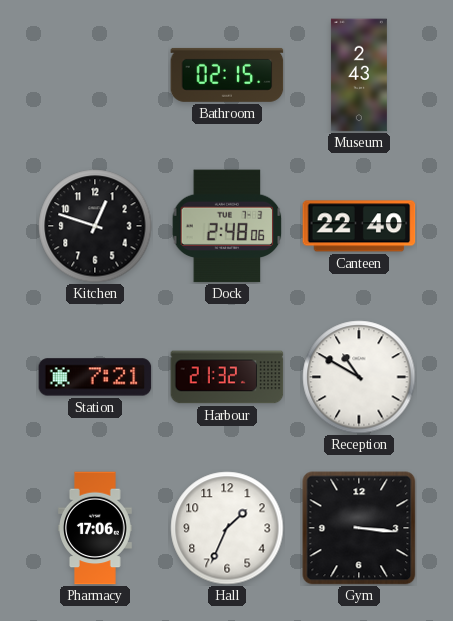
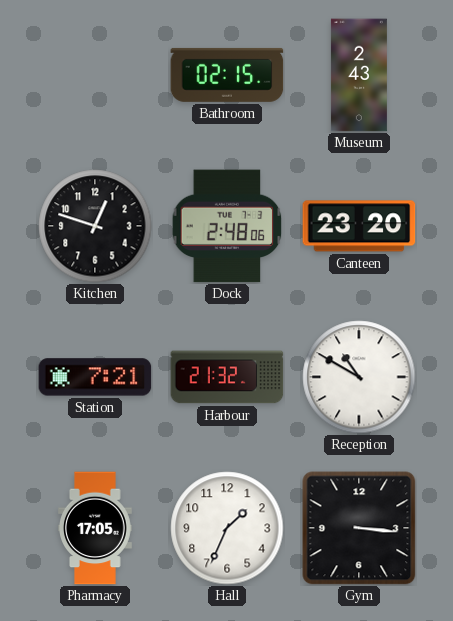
Canteen: 22:40 -> 23:20
Pharmacy: 17:06 -> 17:05
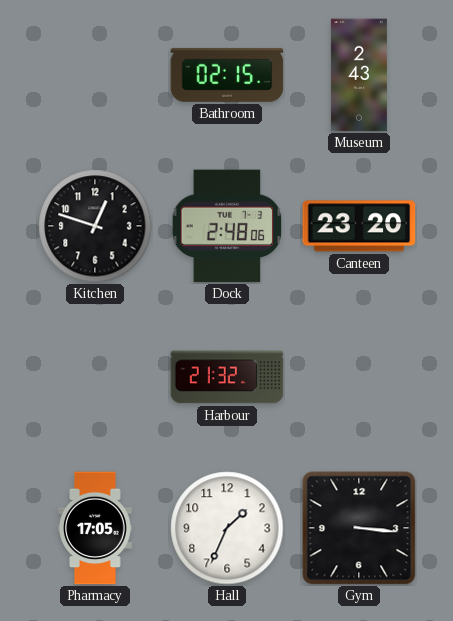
Station: 7:21 -> none
Reception: 10:50 -> none
